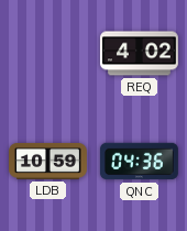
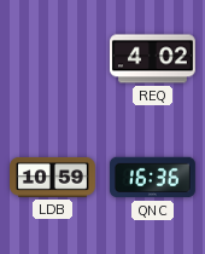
QNC: 04:36 -> 16:36
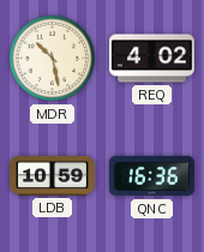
MDR: none -> 10:28
